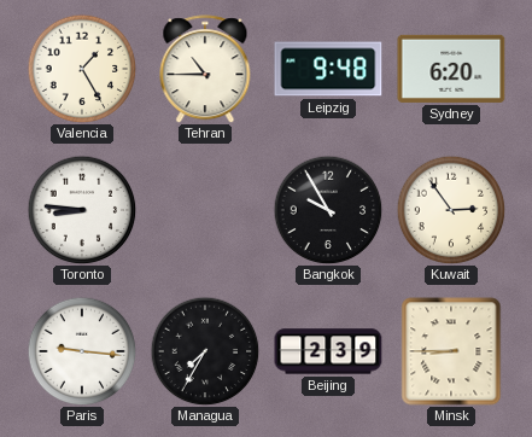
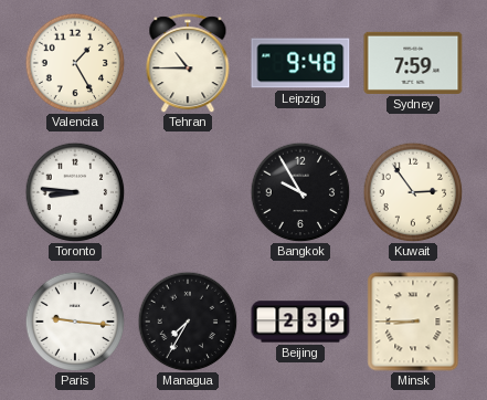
Sydney: 6:20 -> 7:59
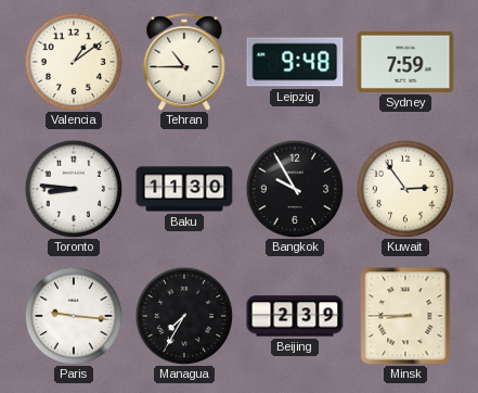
Valencia: 1:25 -> 1:09
Baku: none -> 11:30
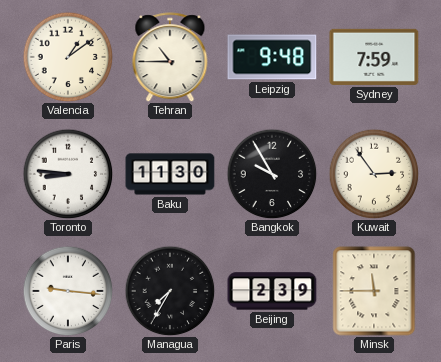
Minsk: 8:45 -> 11:45
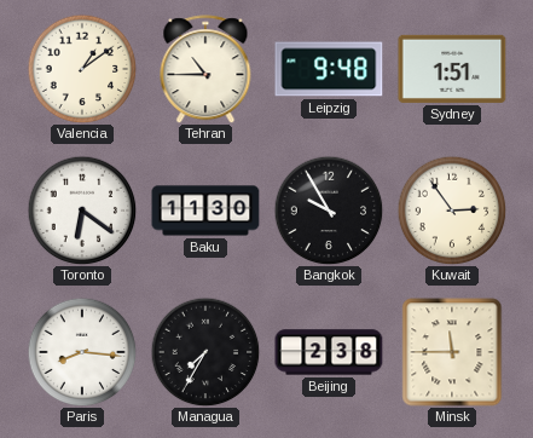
Sydney: 7:59 -> 1:51
Toronto: 8:46 -> 6:21
Paris: 9:16 -> 8:16
Beijing: 2:39 -> 2:38
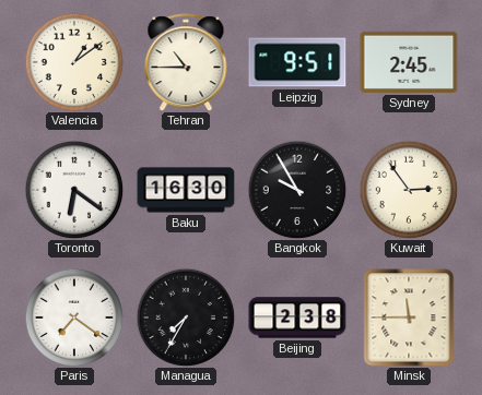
Leipzig: 9:48 -> 9:51
Sydney: 1:51 -> 2:45
Baku: 11:30 -> 16:30
Paris: 8:16 -> 7:21
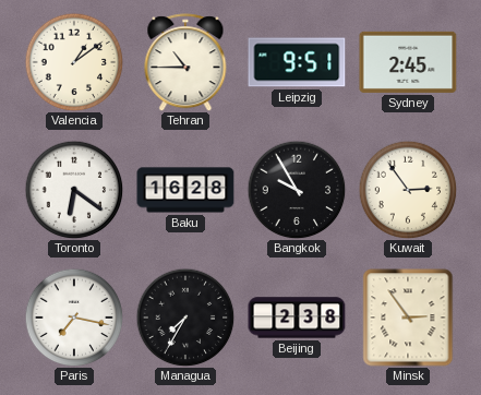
Baku: 16:30 -> 16:28
Paris: 7:21 -> 7:17
Minsk: 11:45 -> 2:54
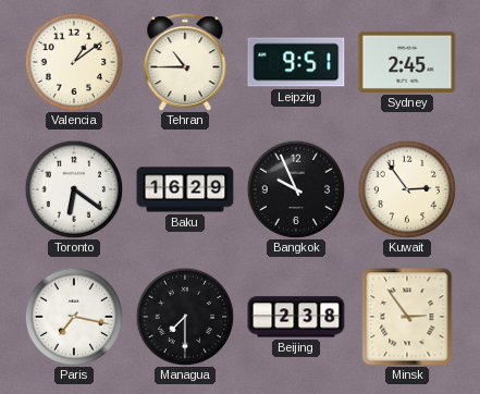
Baku: 16:28 -> 16:29
Bangkok: 9:55 -> 9:56
Managua: 7:35 -> 7:30
